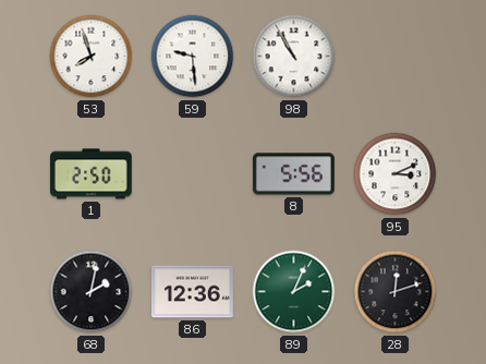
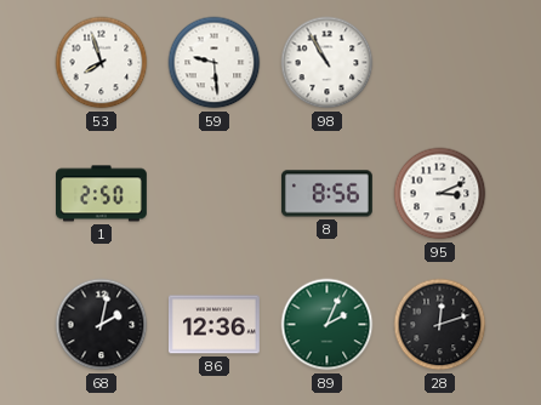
8: 5:56 -> 8:56
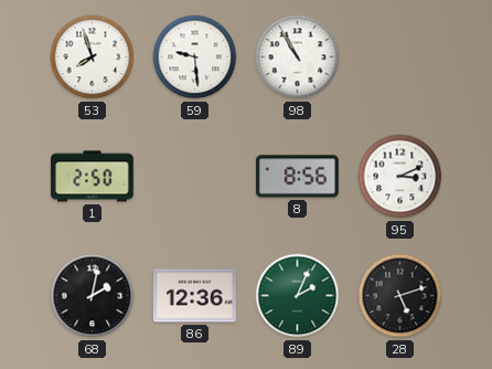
28: 12:12 -> 5:12
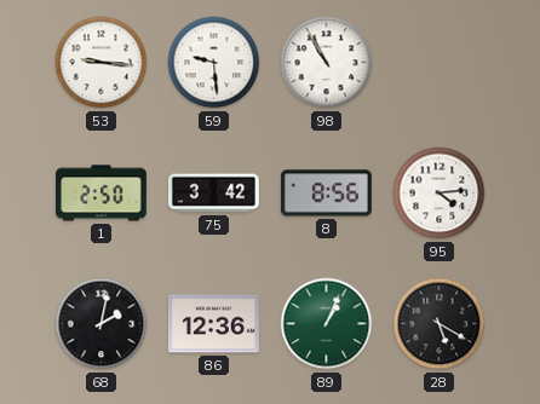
53: 7:57 -> 9:16
75: none -> 3:42
95: 3:11 -> 4:14
89: 2:04 -> 1:04
28: 5:12 -> 5:20
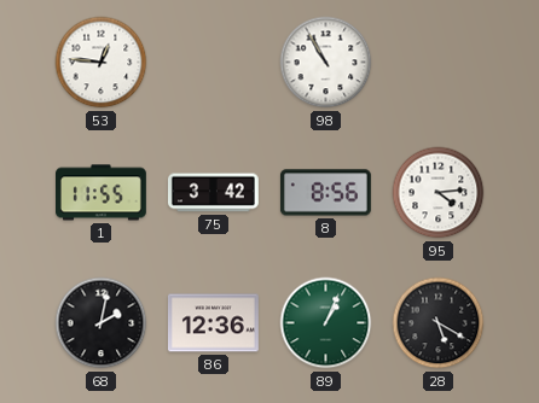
53: 9:16 -> 12:46
59: 9:29 -> none
1: 2:50 -> 11:55
